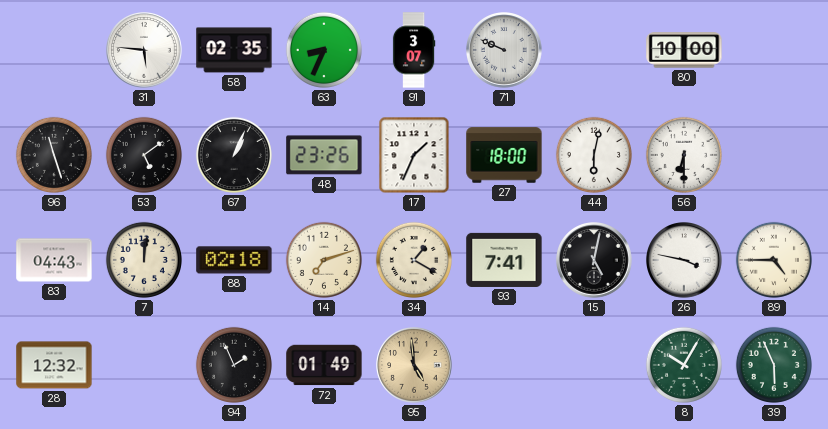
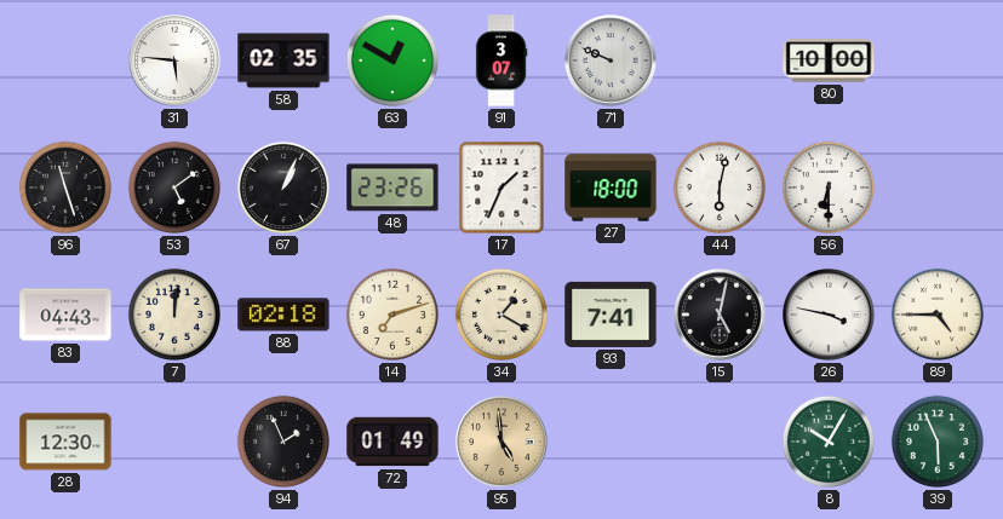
63: 8:34 -> 12:50
28: 12:32 -> 12:30
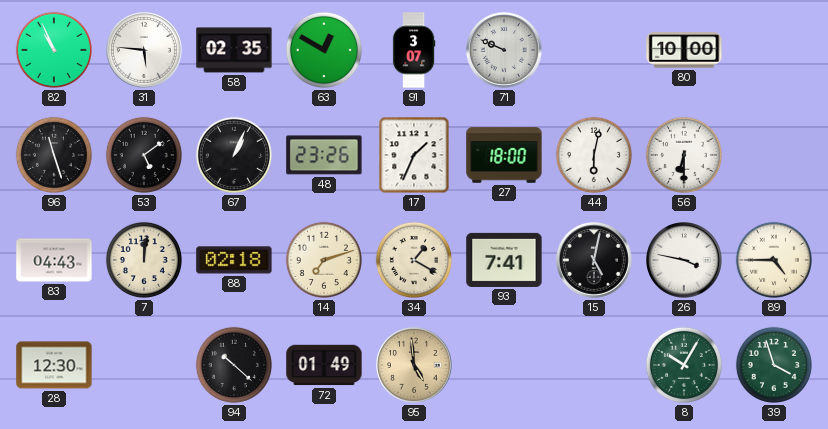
82: none -> 10:56
94: 1:56 -> 10:22
39: 5:56 -> 3:57
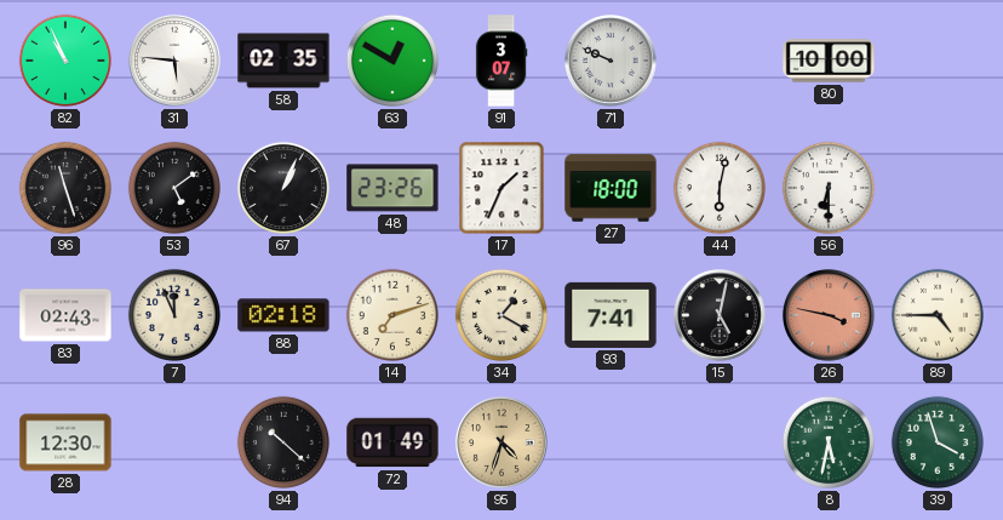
83: 04:43 -> 02:43
7: 12:01 -> 11:56
26 dial: white -> salmon
95: 4:59 -> 4:33
8: 10:05 -> 5:32
